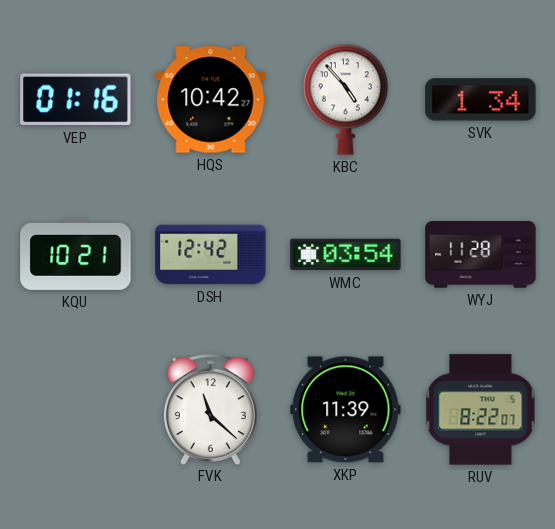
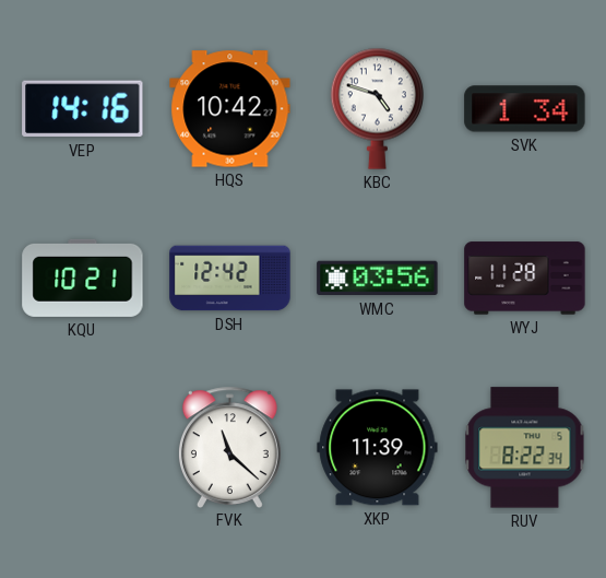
VEP: 01:16 -> 14:16
KBC: 4:53 -> 4:48
WMC: 03:54 -> 03:56
RUV: 8:22:07 -> 8:22:34
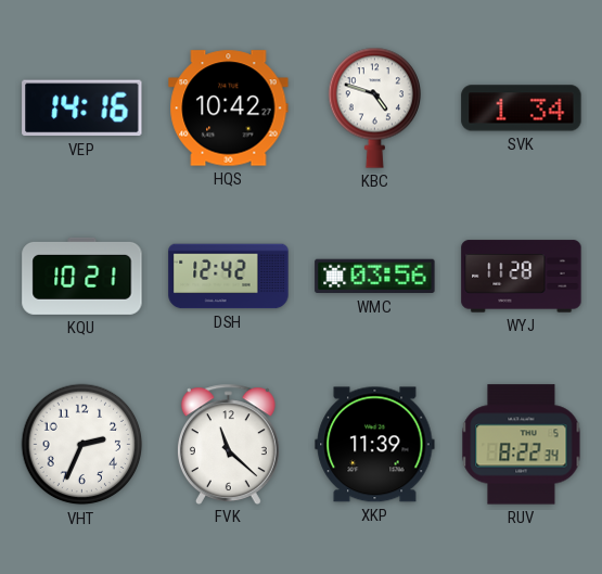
VHT: none -> 2:34
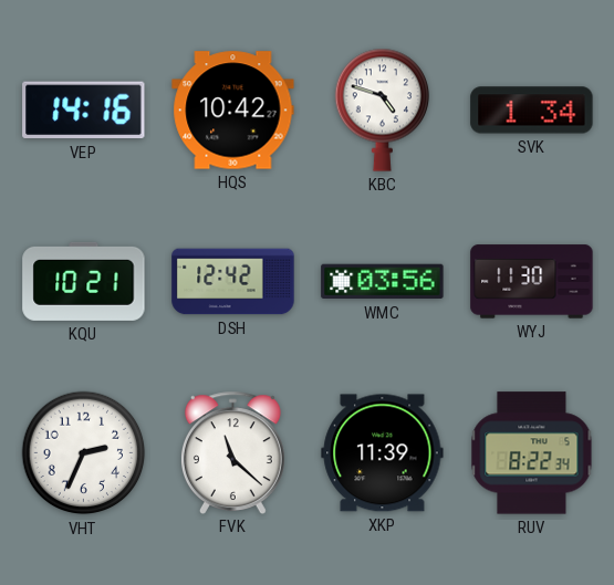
WYJ: 11:28 -> 11:30
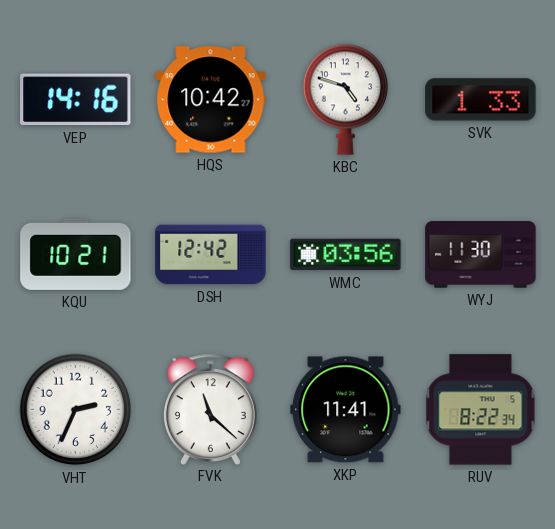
SVK: 1:34 -> 1:33
XKP: 11:39 -> 11:41
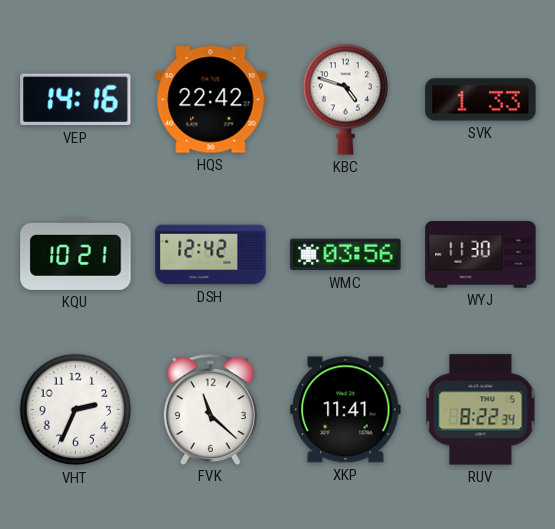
HQS: 10:42 -> 22:42
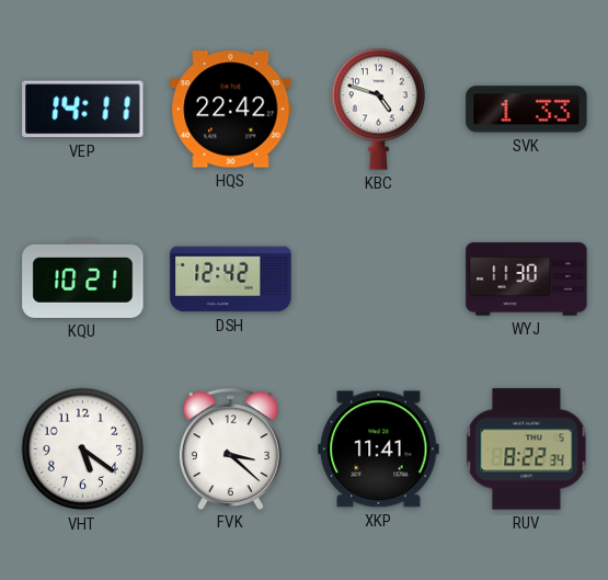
VEP: 14:16 -> 14:11
WMC: 03:56 -> none
VHT: 2:34 -> 5:21
FVK: 11:22 -> 3:22
